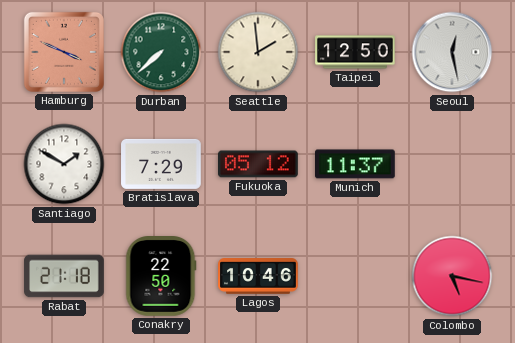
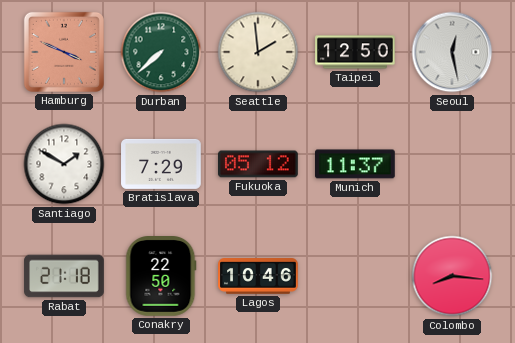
Colombo: 5:17 -> 8:16
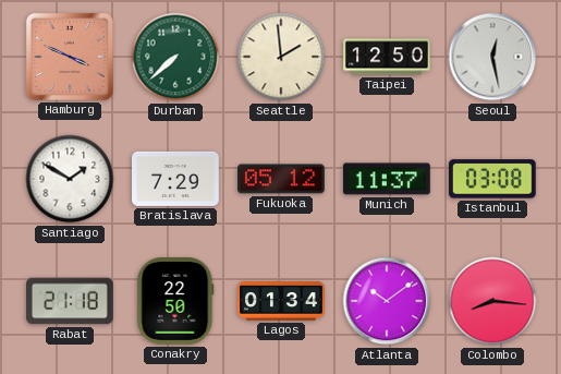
Istanbul: none -> 03:08
Lagos: 10:46 -> 01:34
Atlanta: none -> 10:09
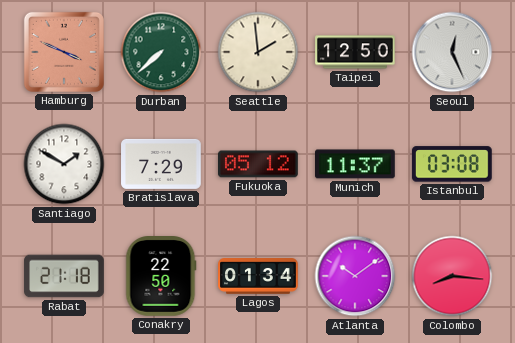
Seoul: 12:28 -> 12:26
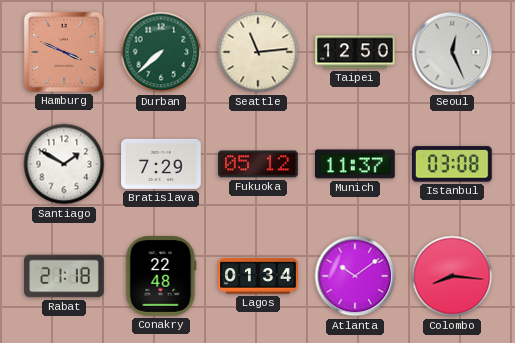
Seattle: 1:59 -> 11:14
Conakry: 22:50 -> 22:48
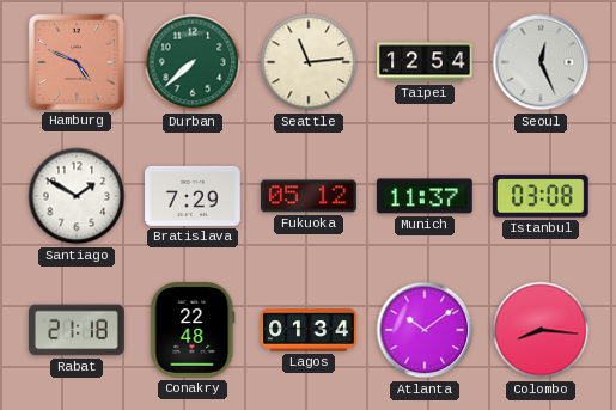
Hamburg: 3:49 -> 4:49
Taipei: 12:50 -> 12:54
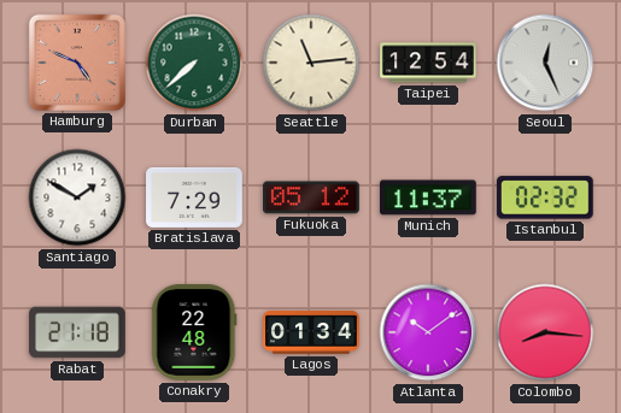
Istanbul: 03:08 -> 02:32
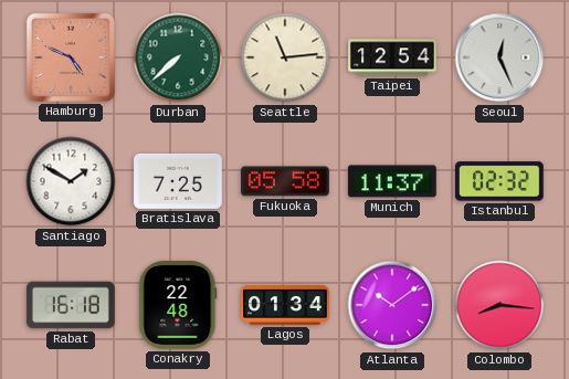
Bratislava: 7:29 -> 7:25
Fukuoka: 05:12 -> 05:58
Rabat: 21:18 -> 16:18
